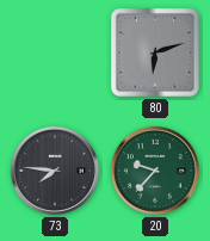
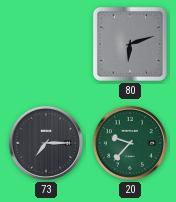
73: 7:46 -> 7:15
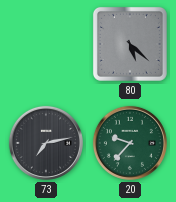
80: 6:12 -> 5:22
73: 7:15 -> 7:13
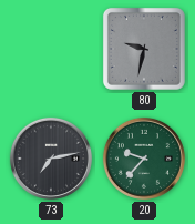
80: 5:22 -> 9:32
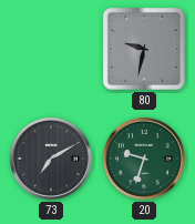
73: 7:13 -> 7:10
20: 9:37 -> 9:33
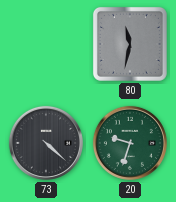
80: 9:32 -> 11:32
73: 7:10 -> 4:22
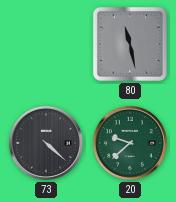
80: 11:32 -> 11:28
20: 9:33 -> 9:38
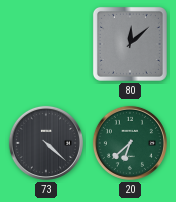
80: 11:28 -> 12:08
20: 9:38 -> 6:38
